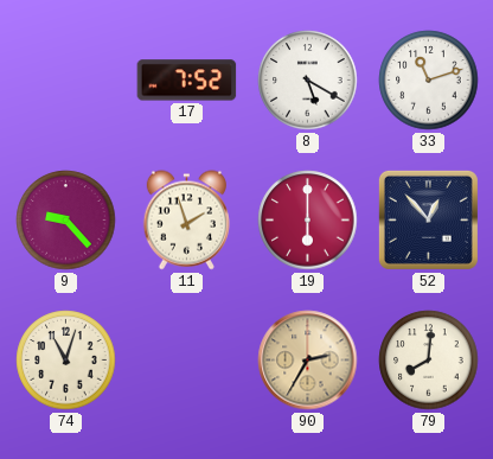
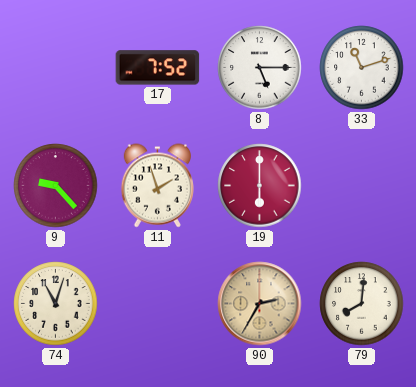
8: 5:20 -> 5:15
52: 12:53 -> none
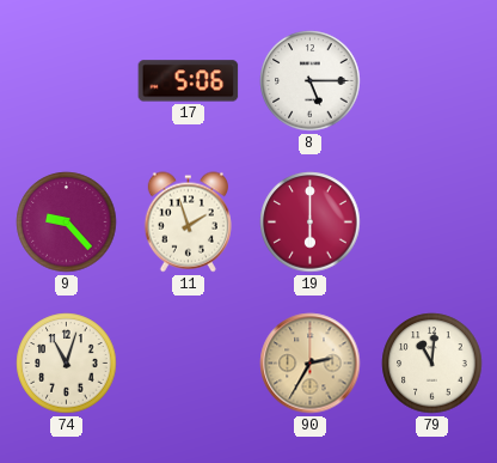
17: 7:52 -> 5:06
33: 11:12 -> none
79: 8:01 -> 11:01
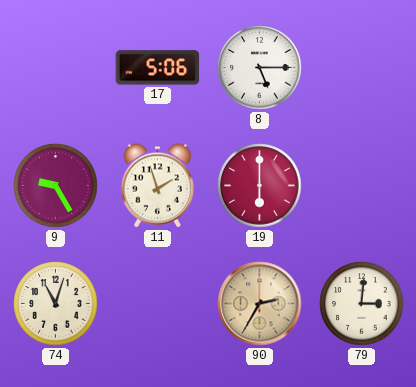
9: 9:23 -> 9:25
79: 11:01 -> 3:01
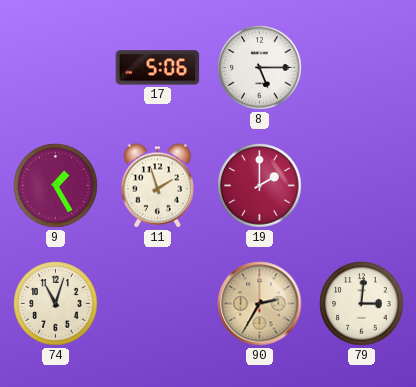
9: 9:25 -> 1:25
19: 6:00 -> 2:00
